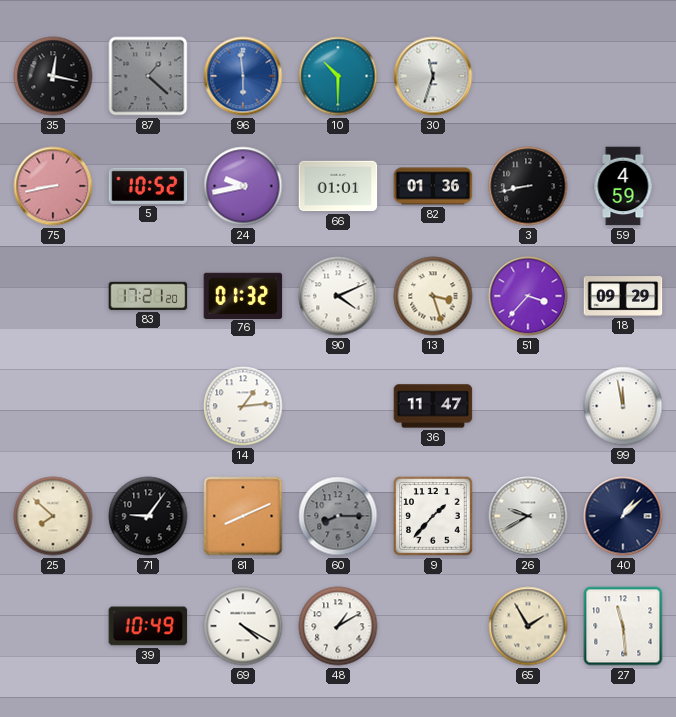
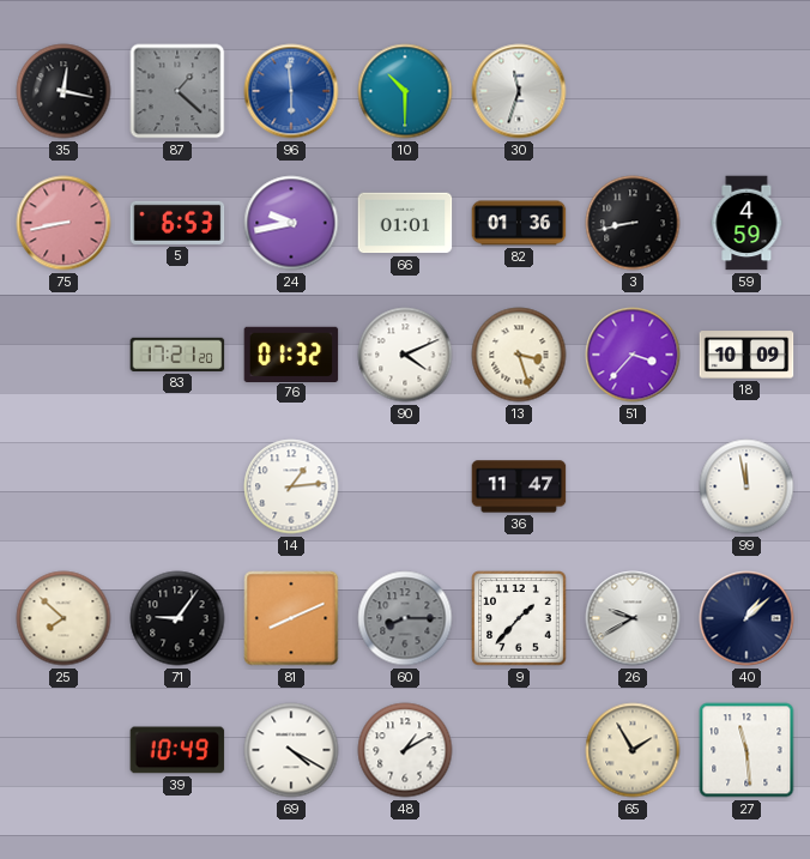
5: 10:52 -> 6:53
18: 09:29 -> 10:09
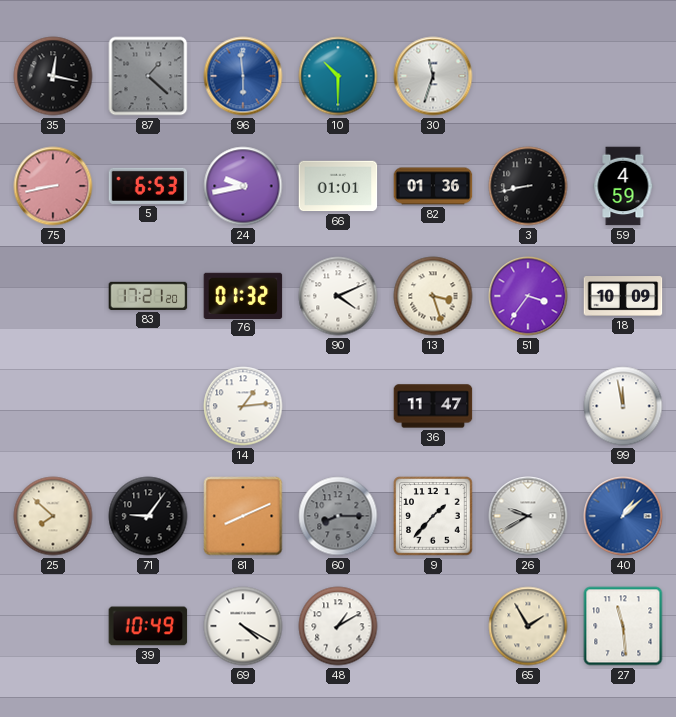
51: 3:37 -> 3:36
40 dial: navy -> blue
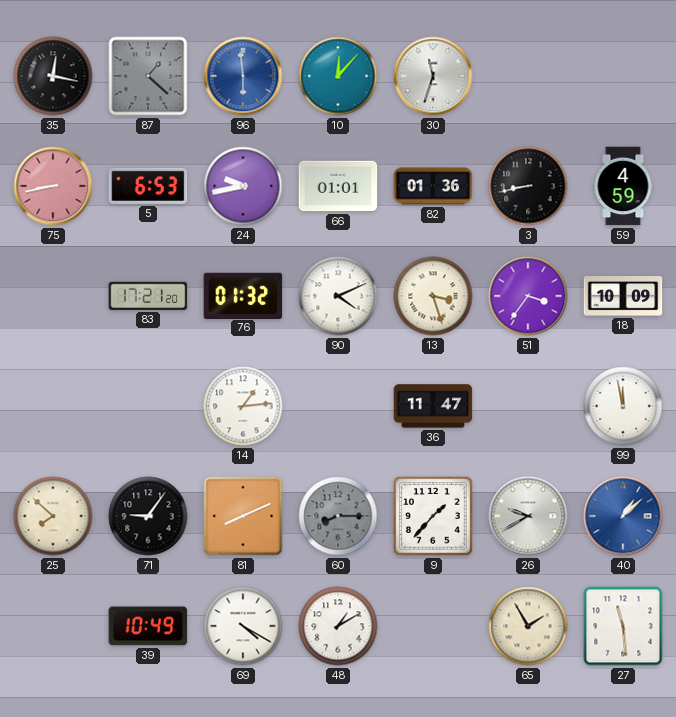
10: 10:30 -> 12:07
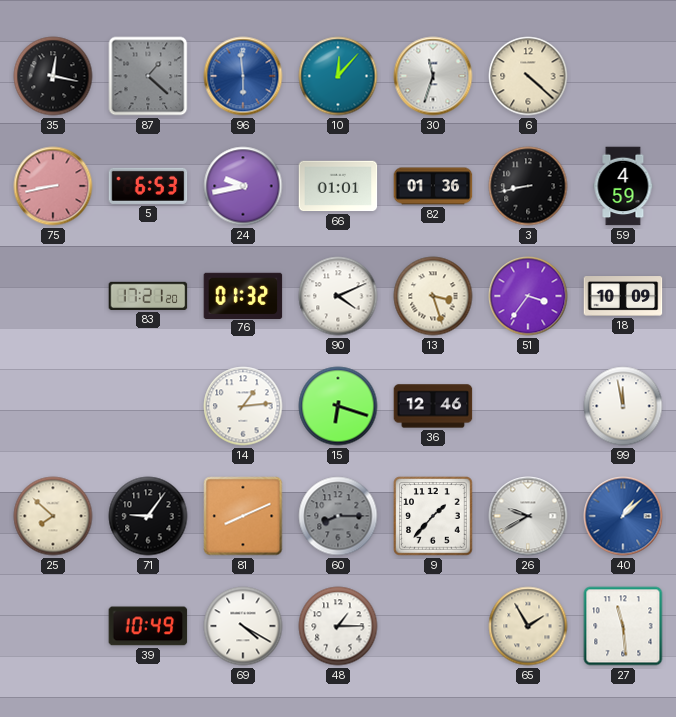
6: none -> 4:22
15: none -> 6:18
36: 11:47 -> 12:46
48: 1:10 -> 1:15
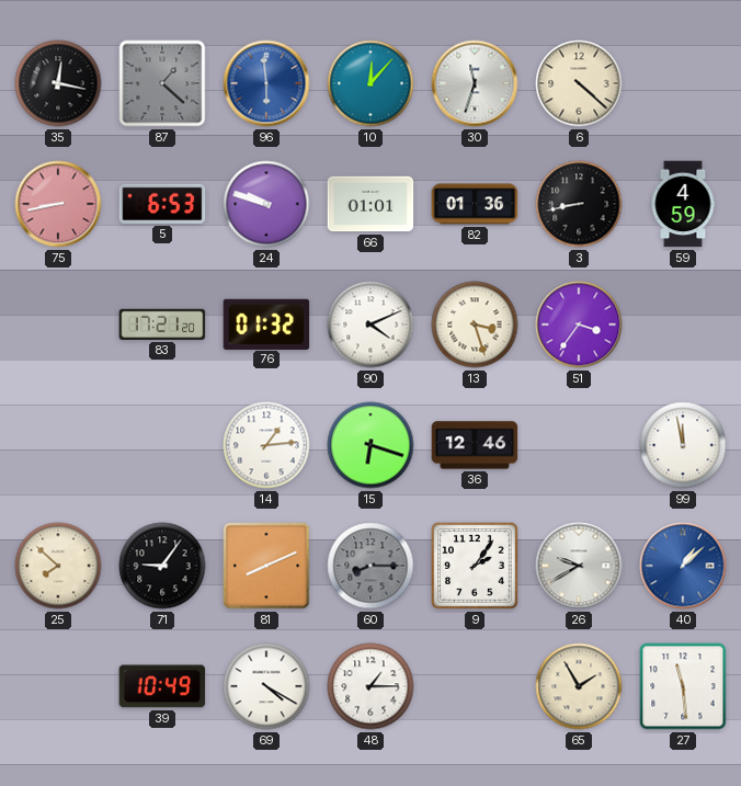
24: 9:43 -> 9:48
18: 10:09 -> none
9: 1:37 -> 2:06
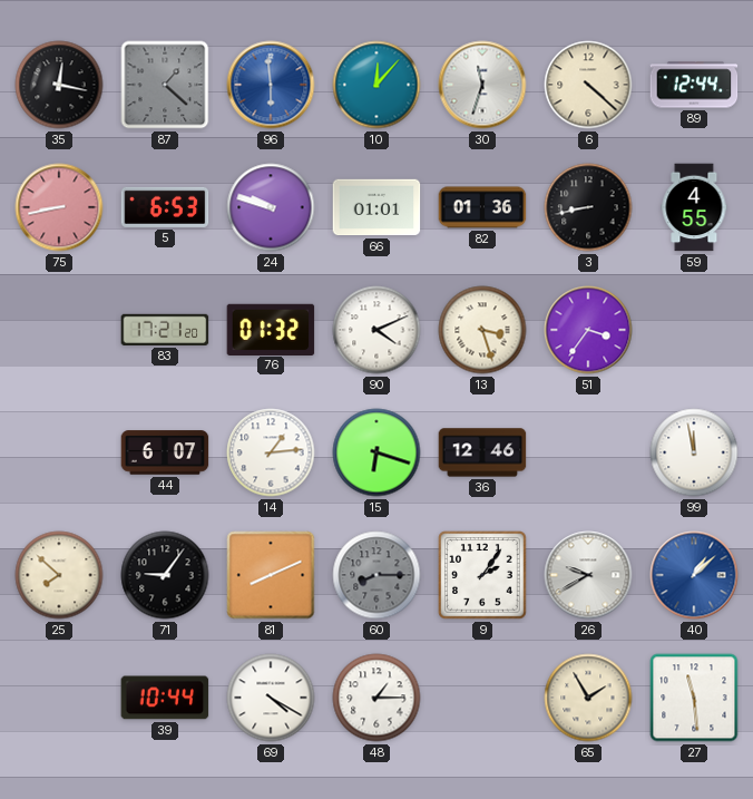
89: none -> 12:44
59: 4:59 -> 4:55
44: none -> 6:07
39: 10:49 -> 10:44
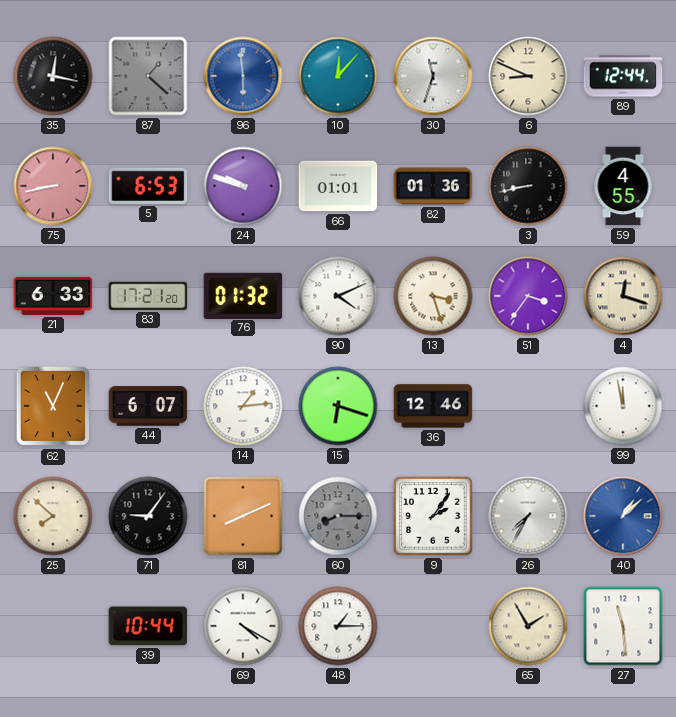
6: 4:22 -> 8:49
21: none -> 6:33
4: none -> 12:18
62: none -> 11:04
26: 9:40 -> 7:35
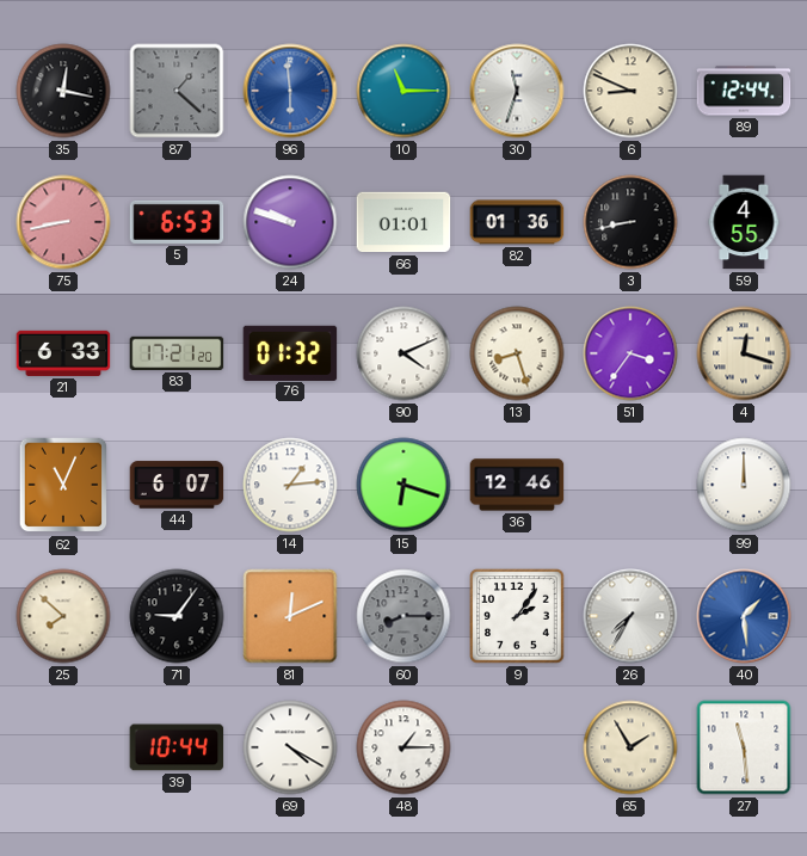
10: 12:07 -> 11:15
13: 3:27 -> 8:27
99: 11:58 -> 12:00
81: 8:11 -> 12:11
40: 1:08 -> 1:29
